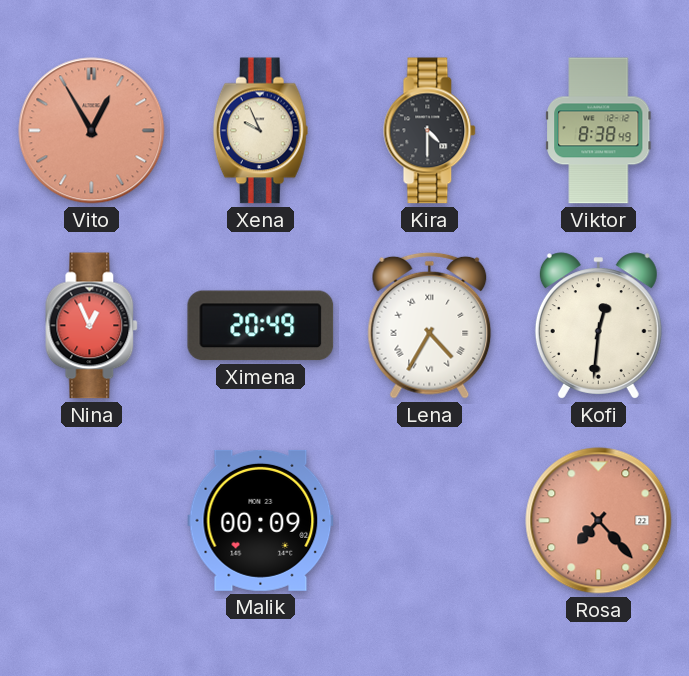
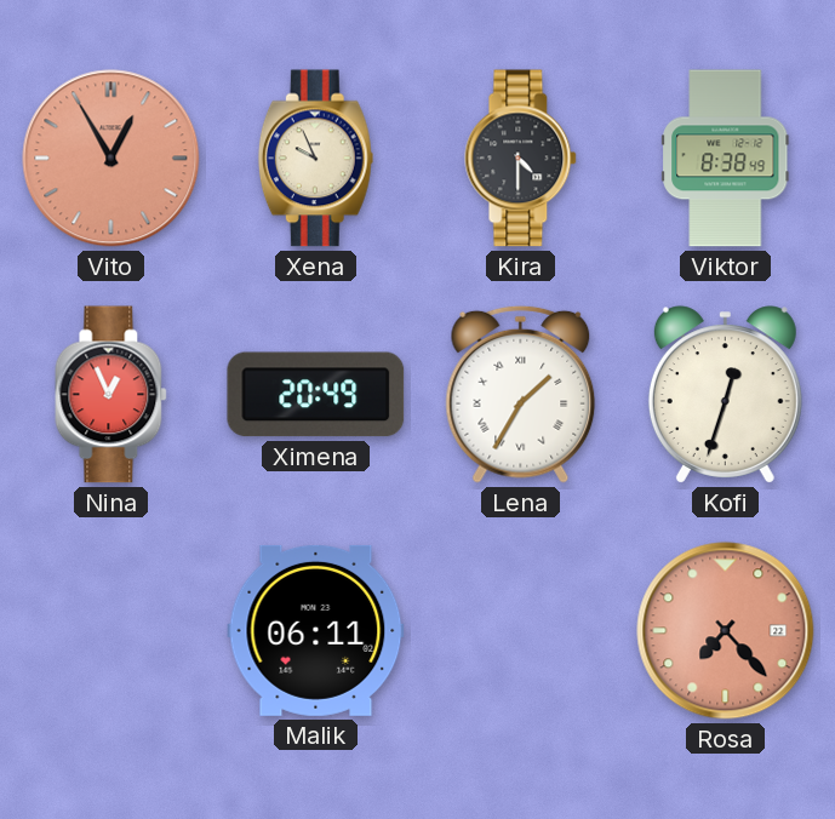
Lena: 4:35 -> 1:35
Kofi: 12:31 -> 12:33
Malik: 00:09 -> 06:11
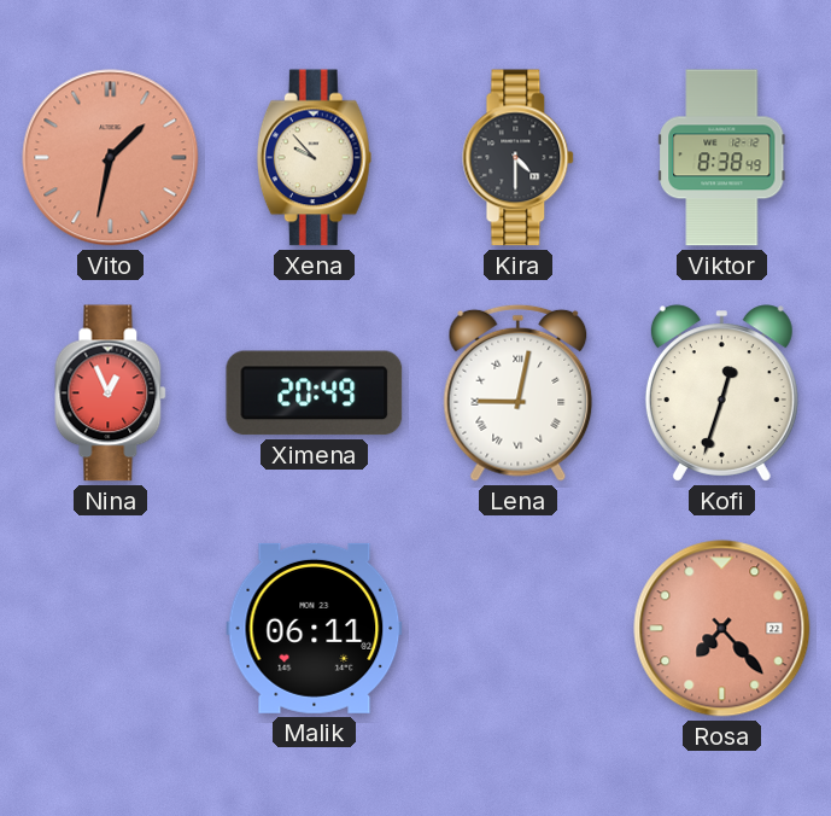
Vito: 12:55 -> 1:32
Xena: 9:56 -> 9:53
Lena: 1:35 -> 9:02
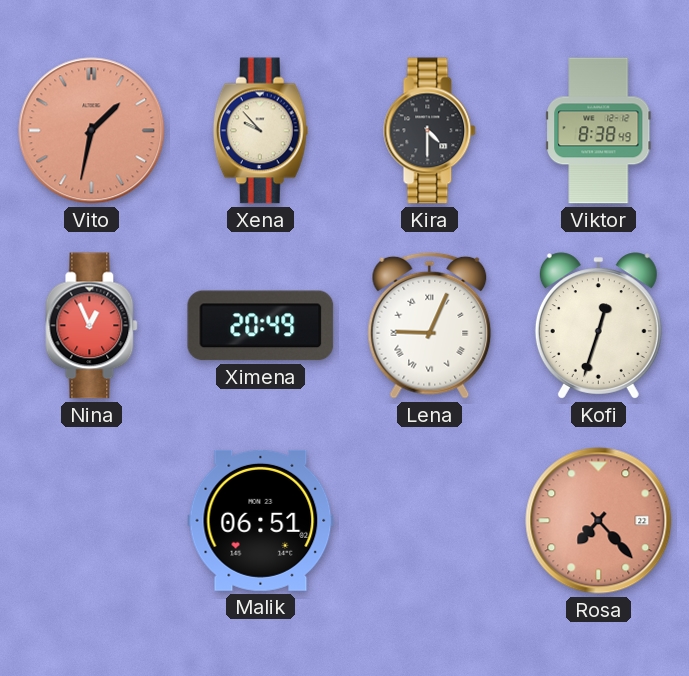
Lena: 9:02 -> 9:04
Malik: 06:11 -> 06:51
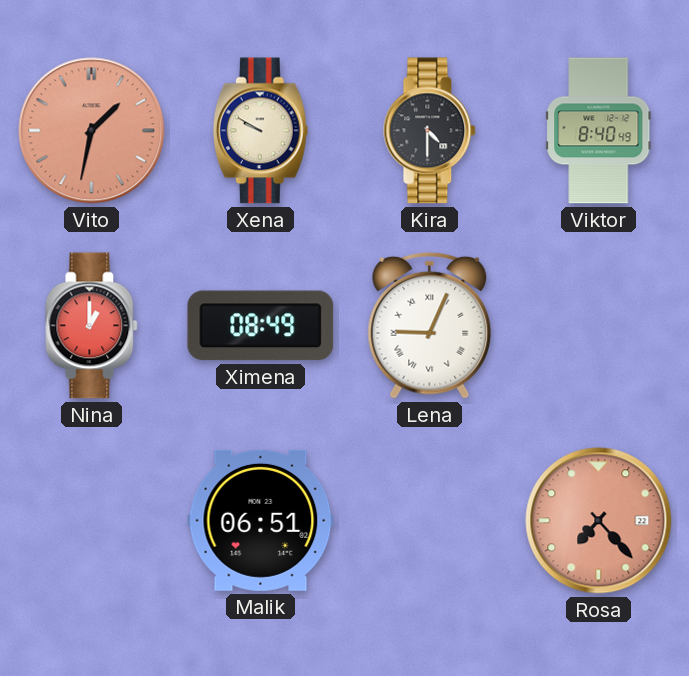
Xena: 9:53 -> 9:50
Viktor: 8:38 -> 8:40
Nina: 12:56 -> 1:00
Ximena: 20:49 -> 08:49
Kofi: 12:33 -> none
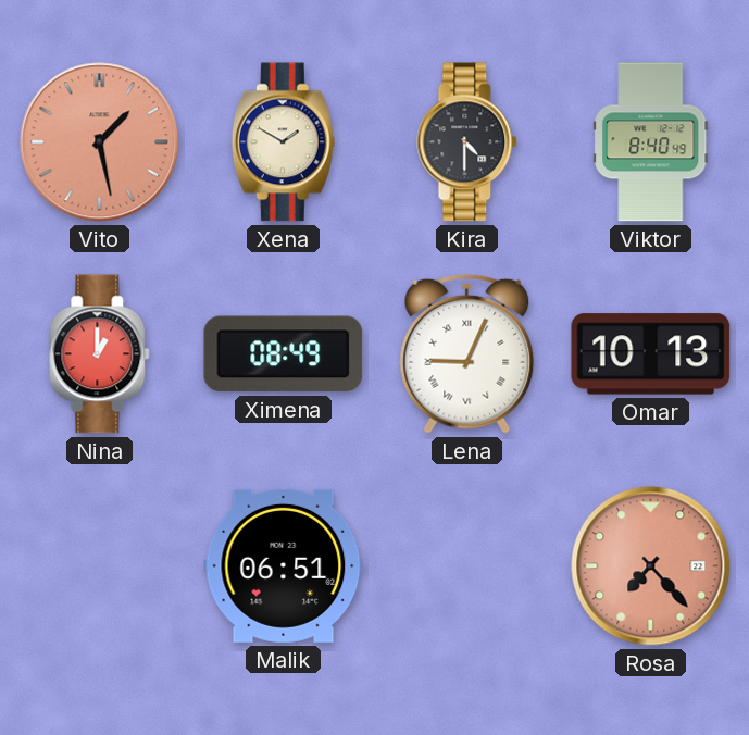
Vito: 1:32 -> 1:28
Xena: 9:50 -> 1:50
Omar: none -> 10:13
